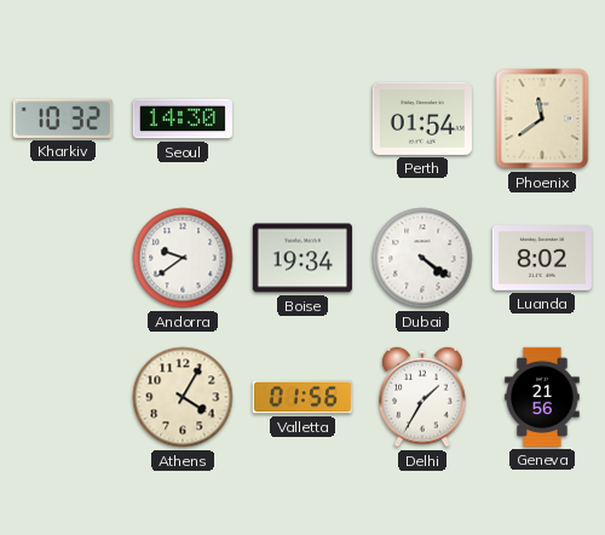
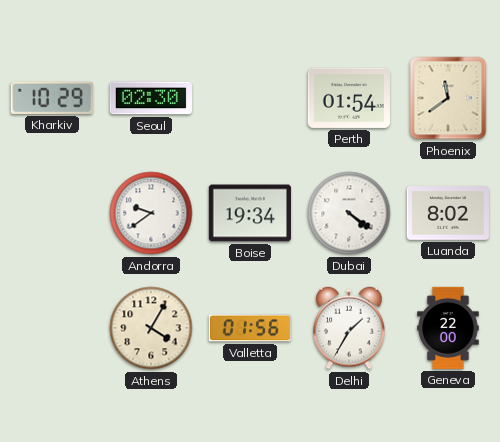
Kharkiv: 10:32 -> 10:29
Seoul: 14:30 -> 02:30
Geneva: 21:56 -> 22:00
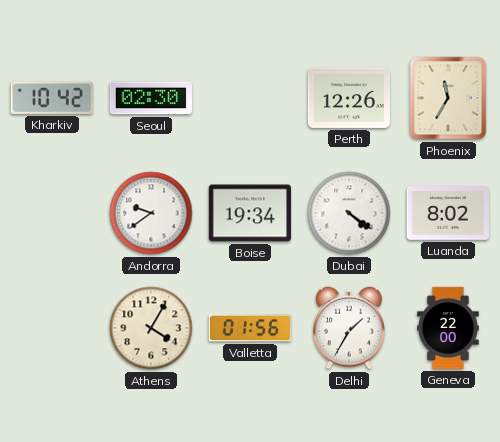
Kharkiv: 10:29 -> 10:42
Perth: 01:54 -> 12:26
Phoenix: 11:39 -> 11:35
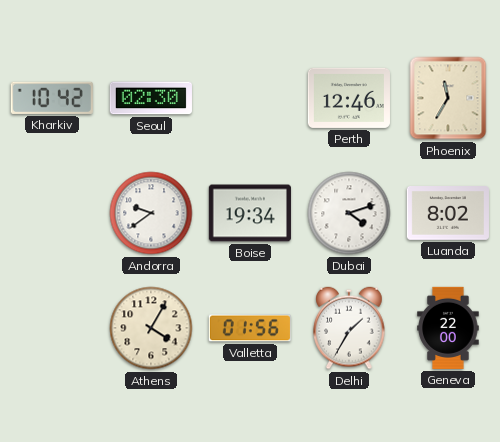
Perth: 12:26 -> 12:46
Dubai: 4:21 -> 4:12
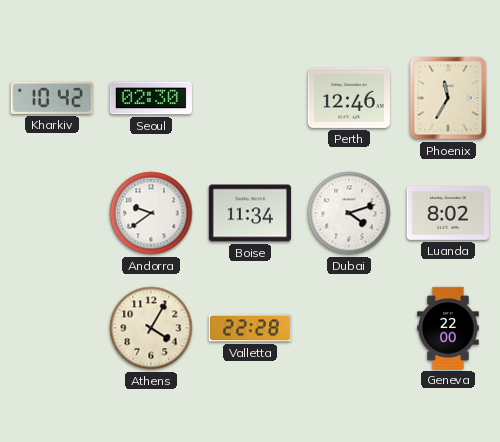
Boise: 19:34 -> 11:34
Valletta: 01:56 -> 22:28
Delhi: 1:35 -> none
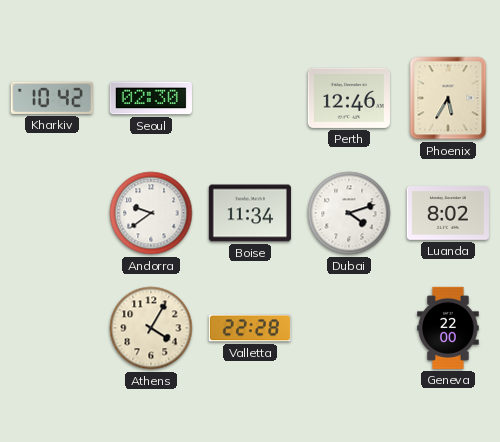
Phoenix: 11:35 -> 5:35
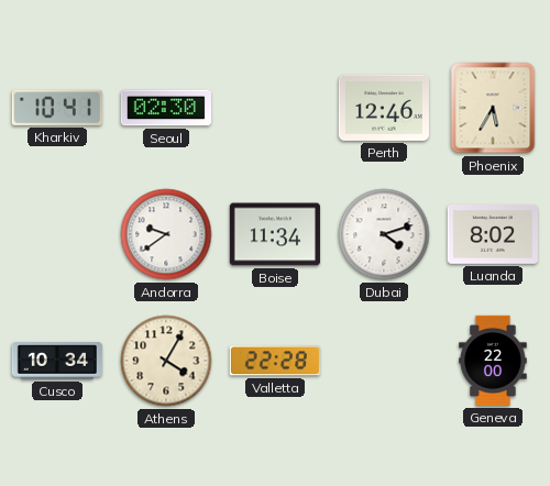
Kharkiv: 10:42 -> 10:41
Cusco: none -> 10:34
